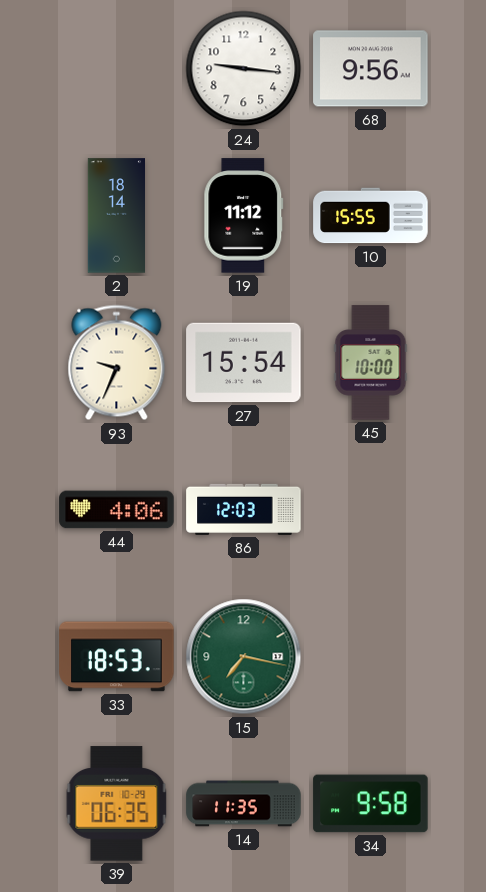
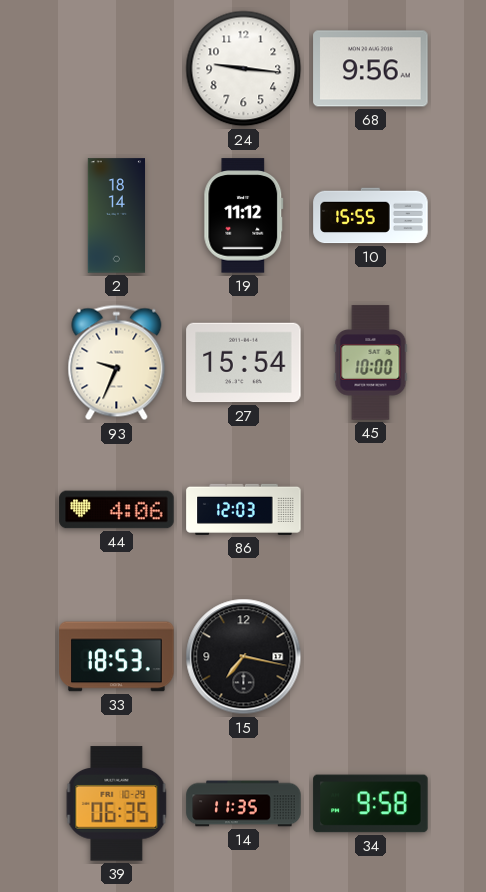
15 dial: green -> black
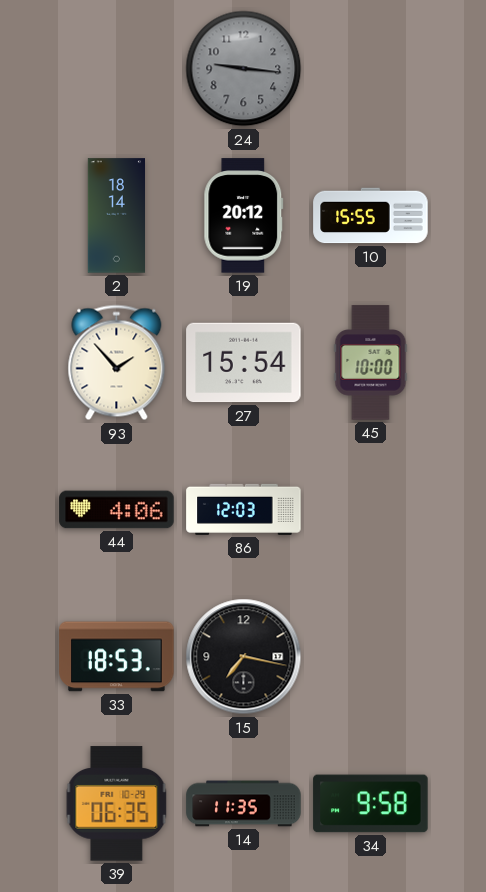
24 dial: white -> grey
68: 9:56 -> none
19: 11:12 -> 20:12
93: 9:34 -> 1:53
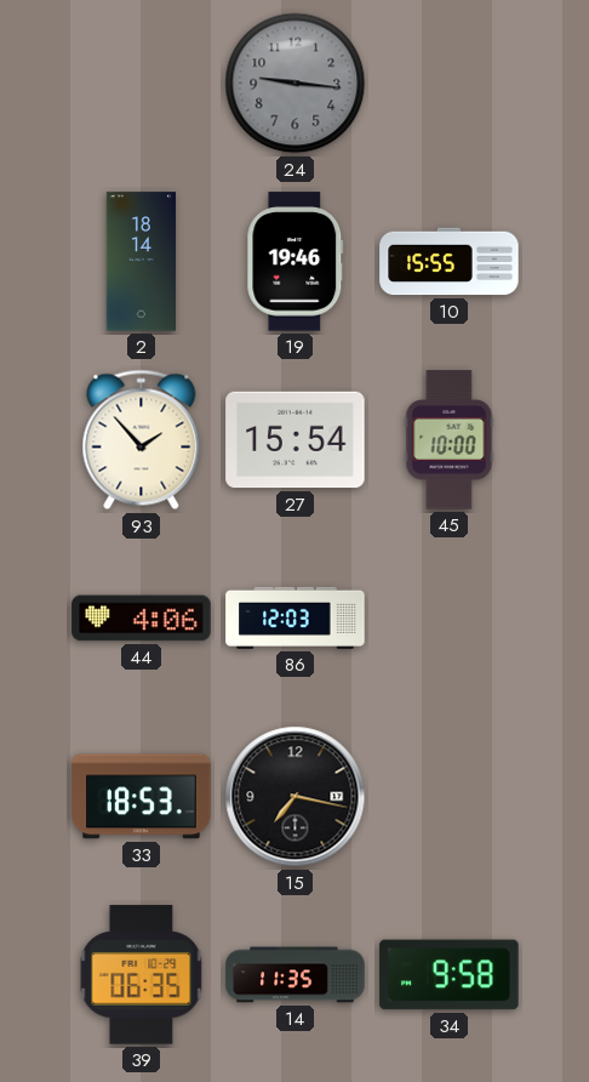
19: 20:12 -> 19:46
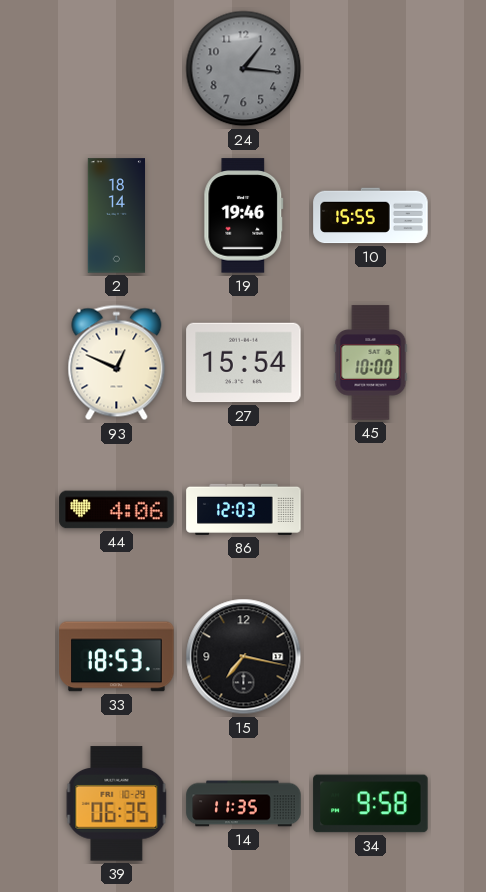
24: 9:16 -> 1:16
93: 1:53 -> 12:49
